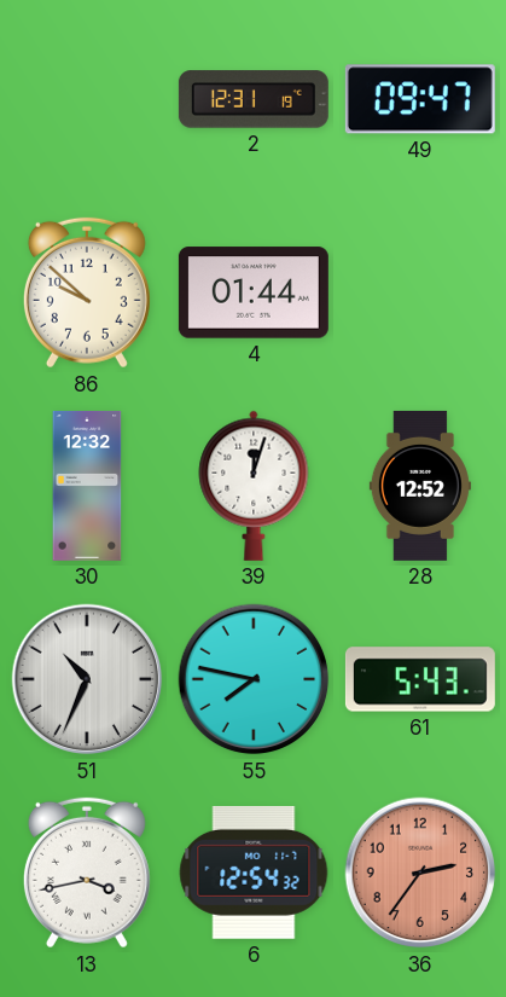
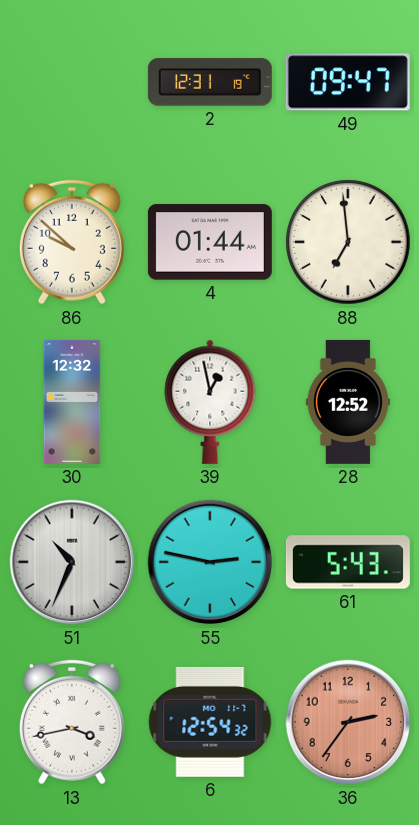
88: none -> 6:59
39: 12:03 -> 12:58
55: 7:47 -> 2:47
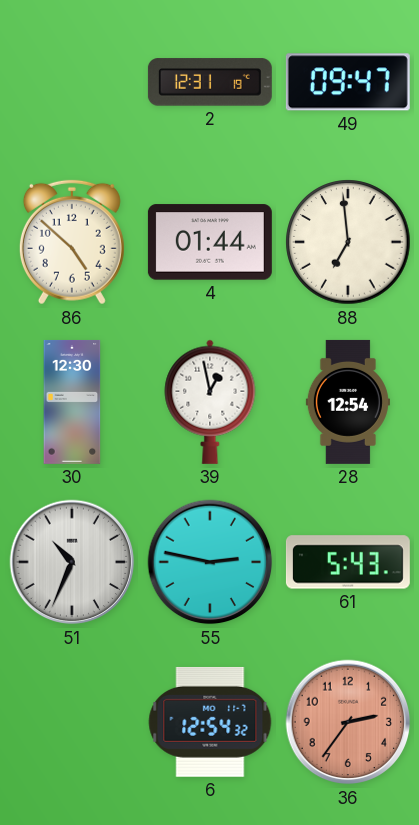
86: 9:52 -> 4:52
30: 12:32 -> 12:30
28: 12:52 -> 12:54
13: 3:43 -> none
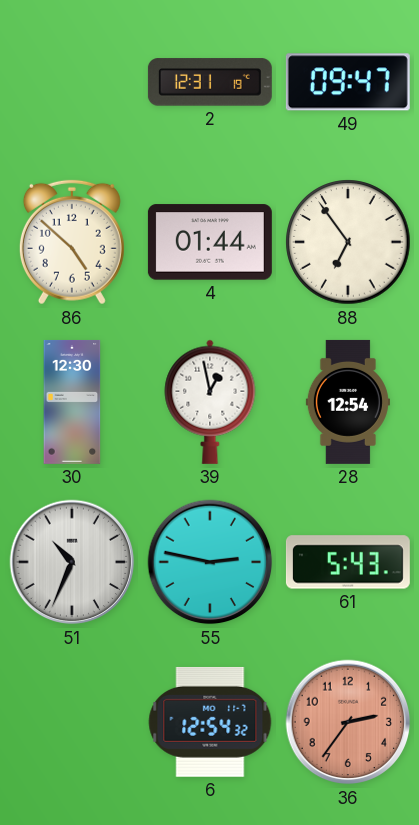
88: 6:59 -> 6:54
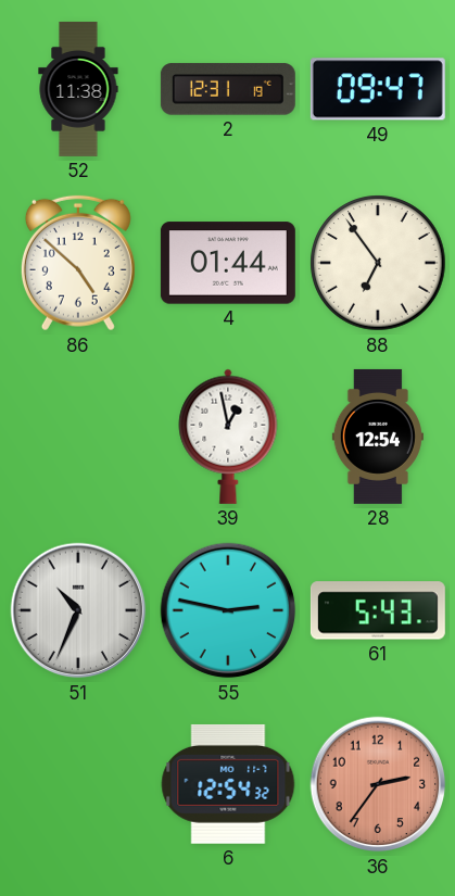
52: none -> 11:38
30: 12:30 -> none
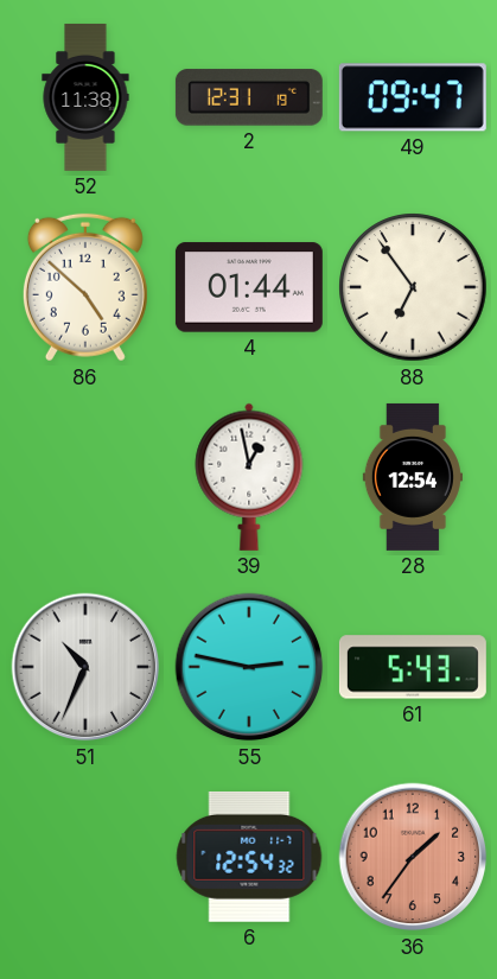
36: 2:36 -> 1:36
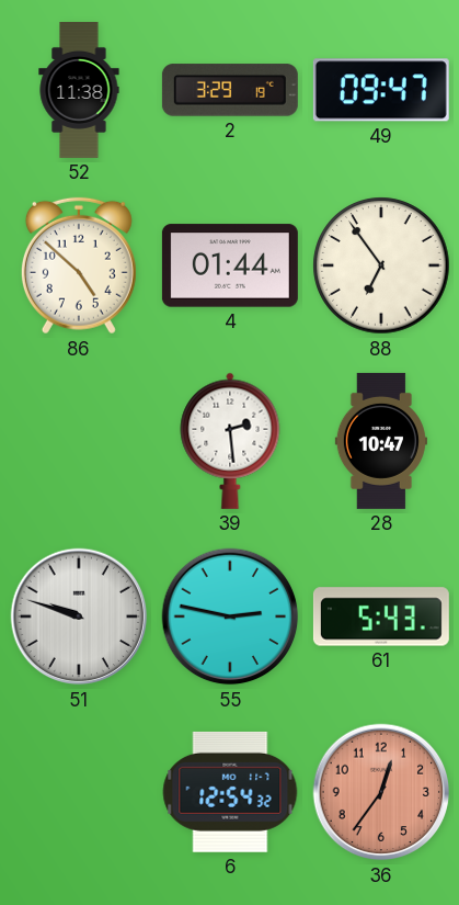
2: 12:31 -> 3:29
39: 12:58 -> 2:29
28: 12:54 -> 10:47
51: 10:34 -> 9:48
36: 1:36 -> 12:36
